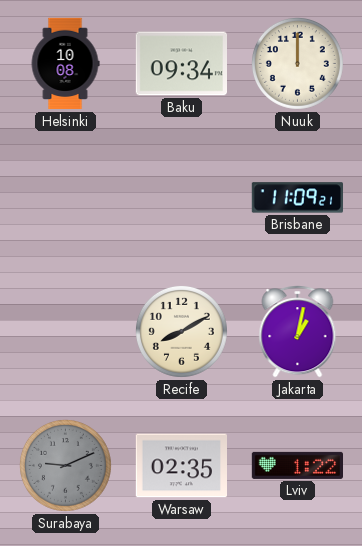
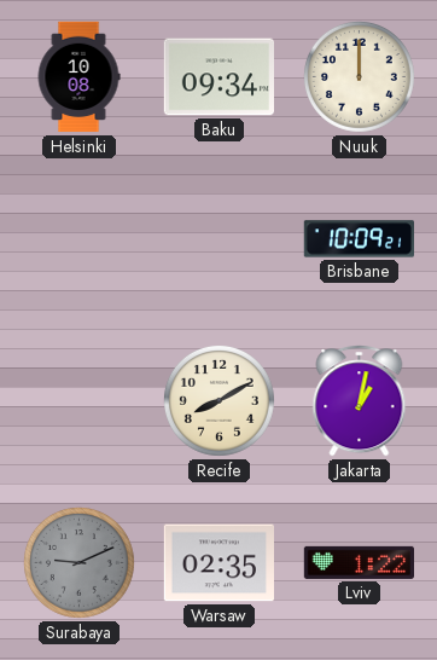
Brisbane: 11:09 -> 10:09
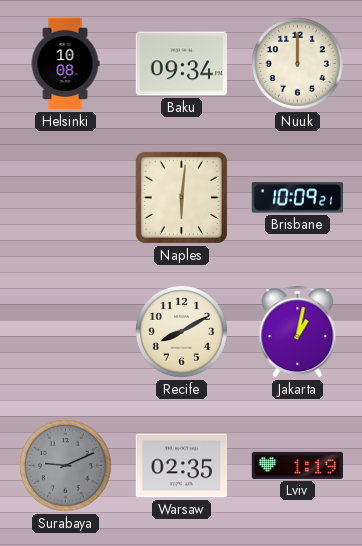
Naples: none -> 6:01
Lviv: 1:22 -> 1:19
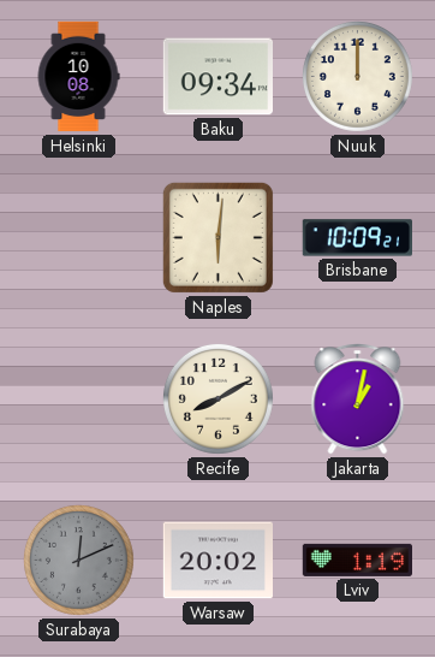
Surabaya: 9:11 -> 12:11
Warsaw: 02:35 -> 20:02
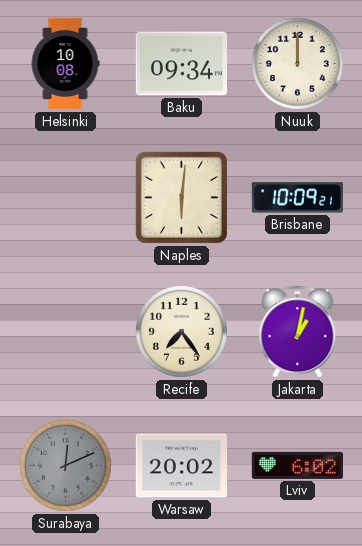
Recife: 8:10 -> 7:24
Lviv: 1:19 -> 6:02
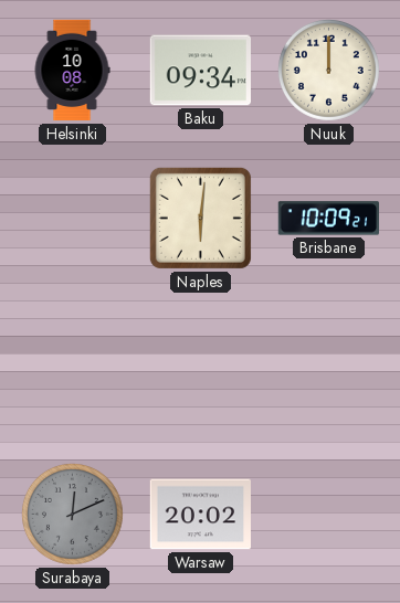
Recife: 7:24 -> none
Jakarta: 1:02 -> none
Lviv: 6:02 -> none
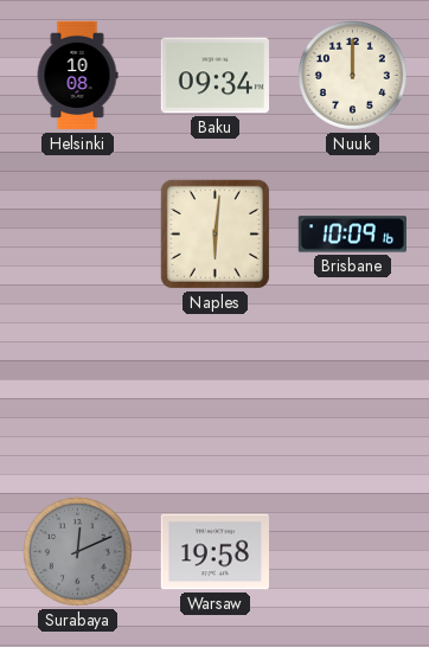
Brisbane: 10:09:21 -> 10:09:16
Warsaw: 20:02 -> 19:58
